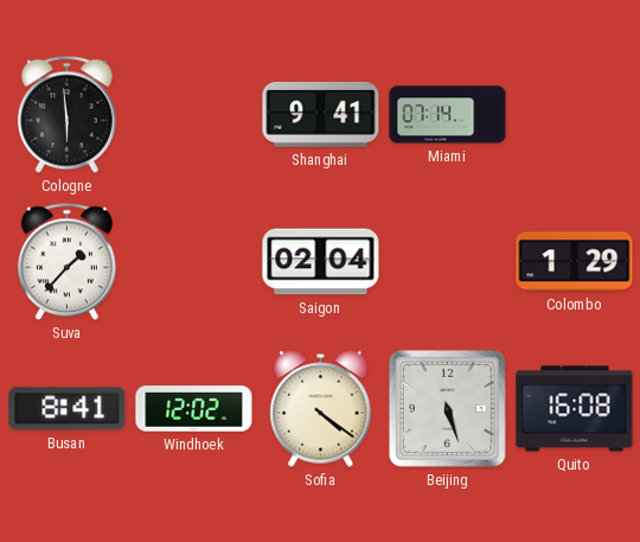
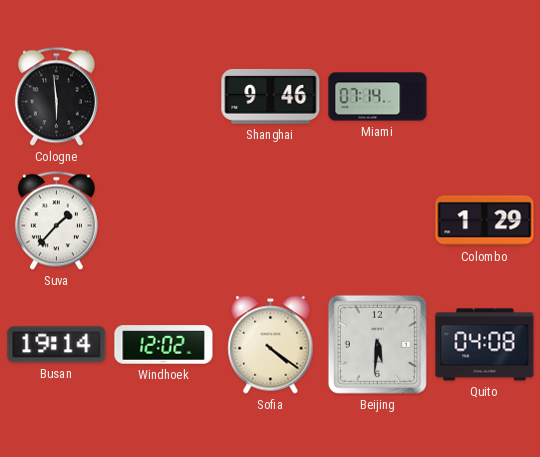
Shanghai: 9:41 -> 9:46
Saigon: 02:04 -> none
Busan: 8:41 -> 19:14
Beijing: 5:27 -> 5:31
Quito: 16:08 -> 04:08
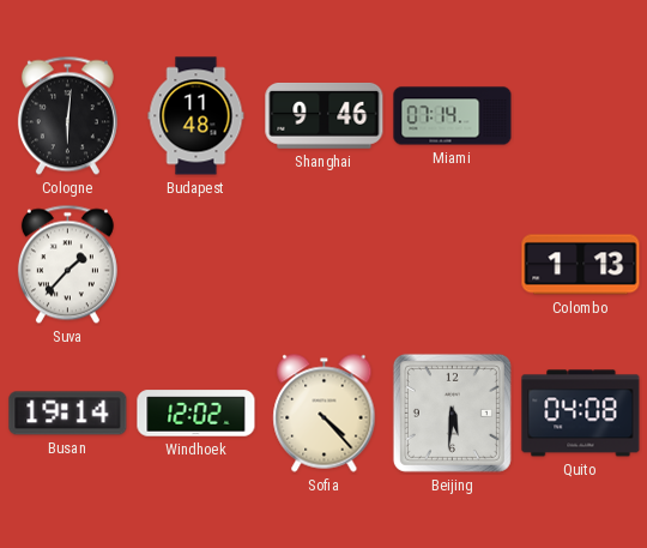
Cologne: 5:59 -> 6:01
Budapest: none -> 11:48
Colombo: 1:29 -> 1:13
Sofia: 4:21 -> 4:23
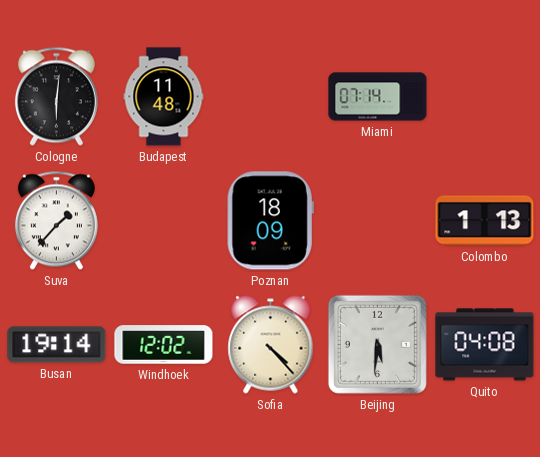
Shanghai: 9:46 -> none
Poznan: none -> 18:09
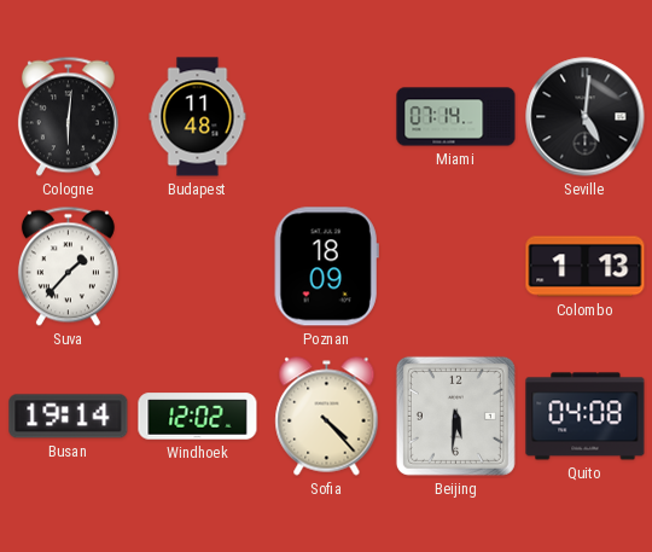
Seville: none -> 5:01
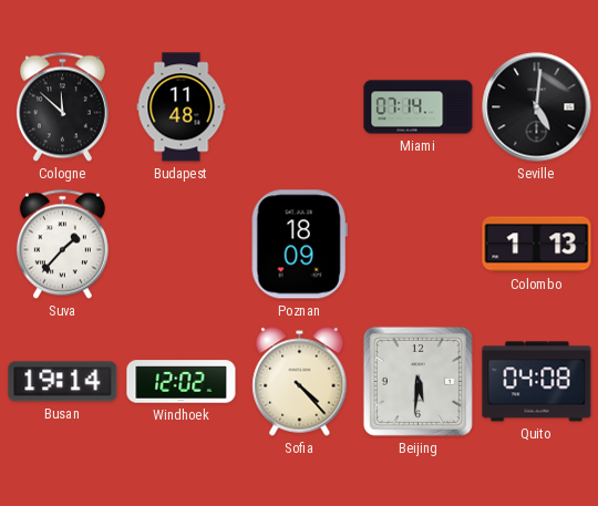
Cologne: 6:01 -> 11:52
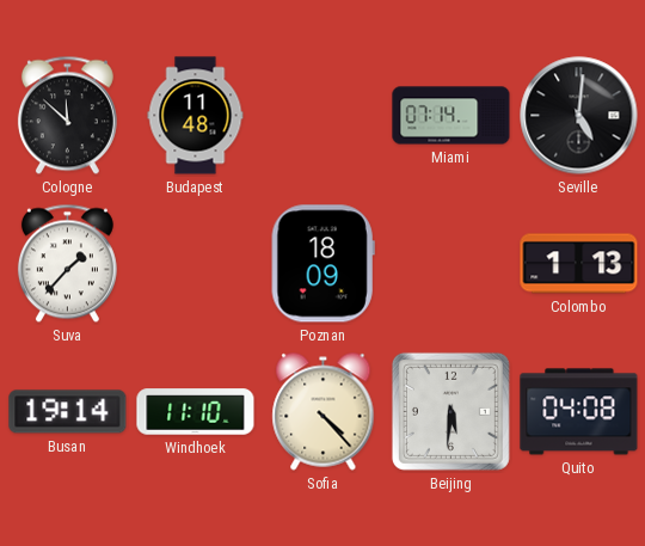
Windhoek: 12:02 -> 11:10
